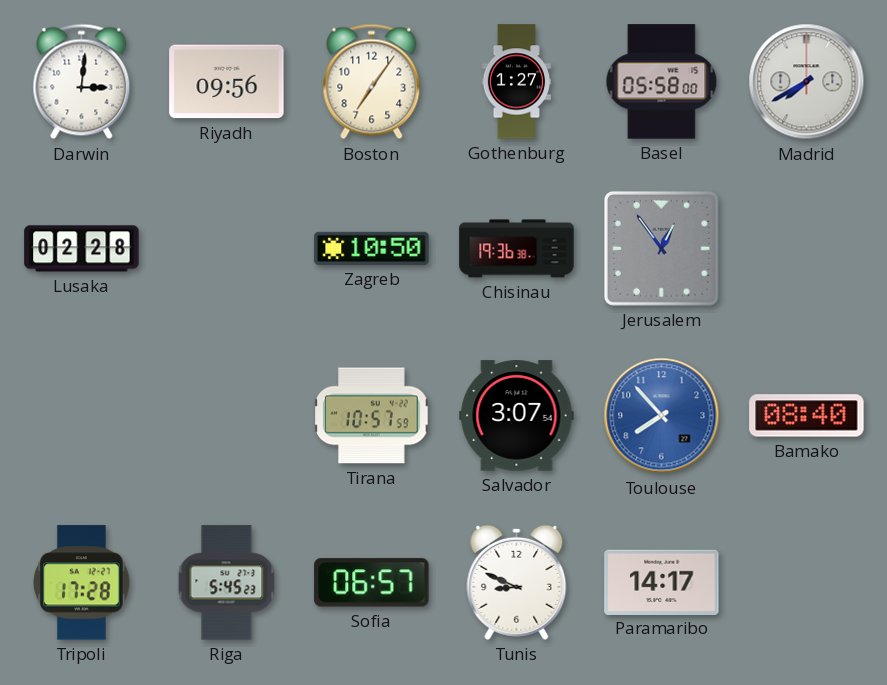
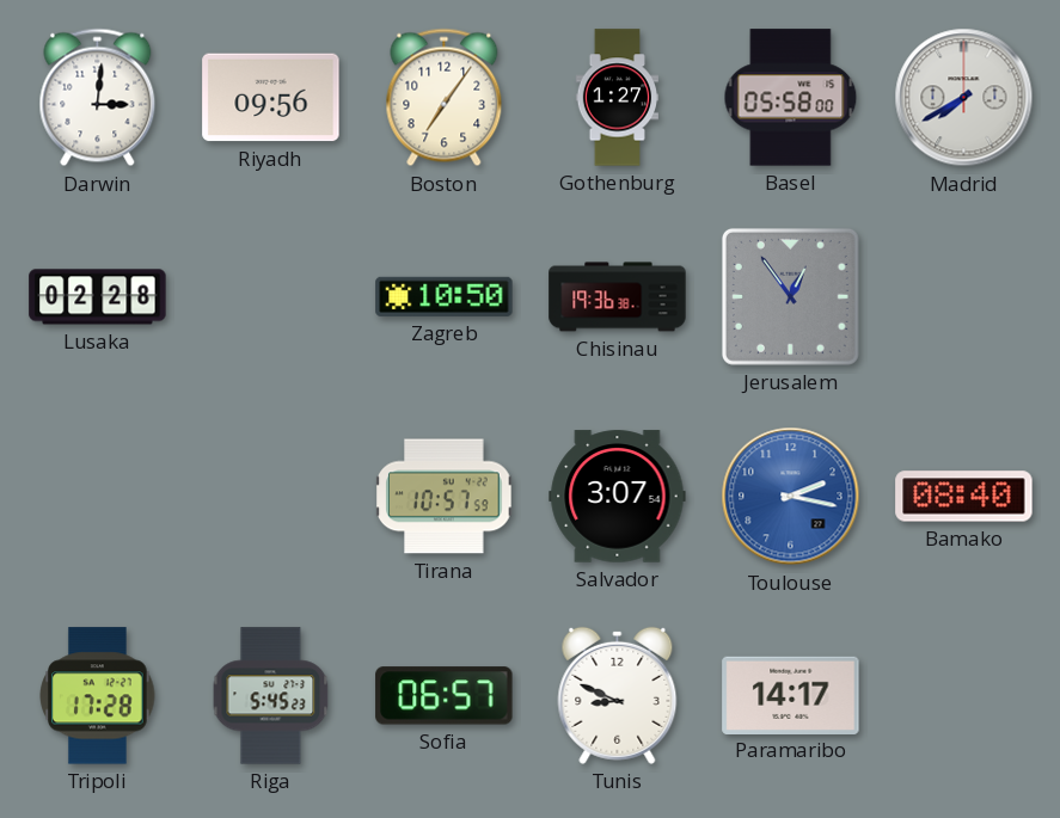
Toulouse: 7:53 -> 2:17
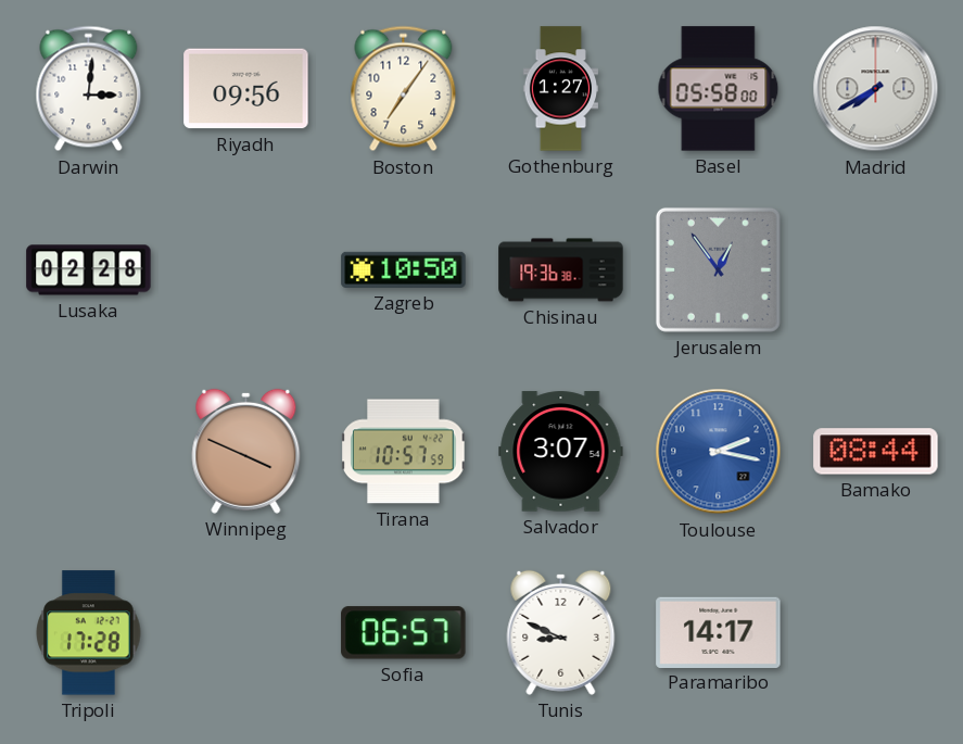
Winnipeg: none -> 3:49
Bamako: 08:40 -> 08:44
Riga: 5:45 -> none
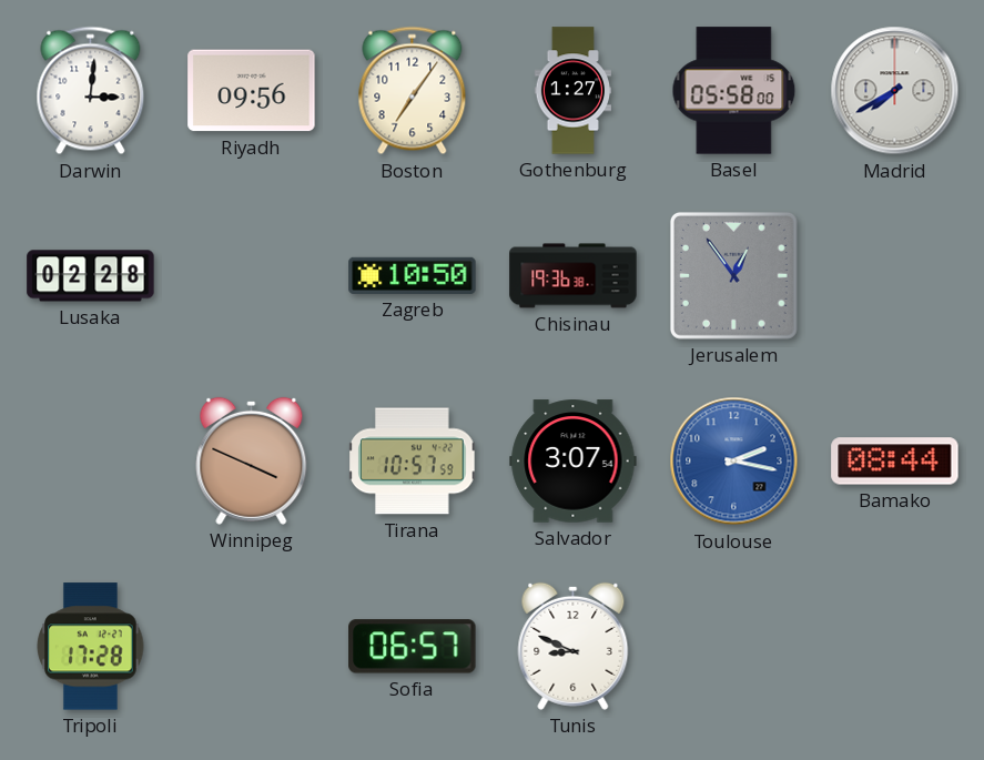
Paramaribo: 14:17 -> none
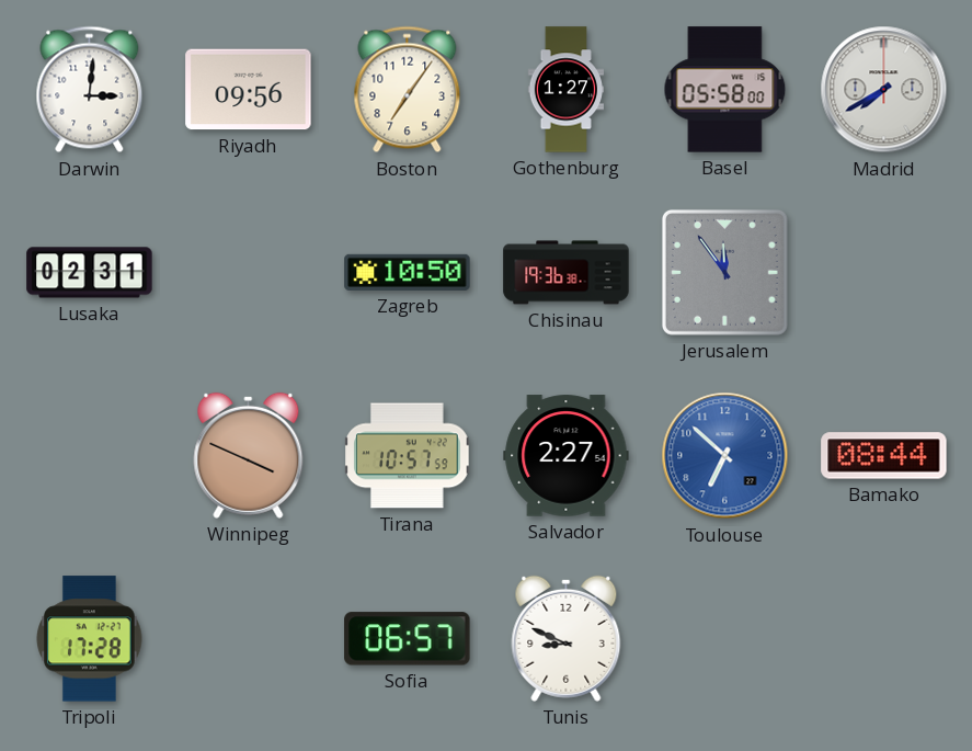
Lusaka: 02:28 -> 02:31
Jerusalem: 12:54 -> 11:54
Salvador: 3:07 -> 2:27
Toulouse: 2:17 -> 6:52
